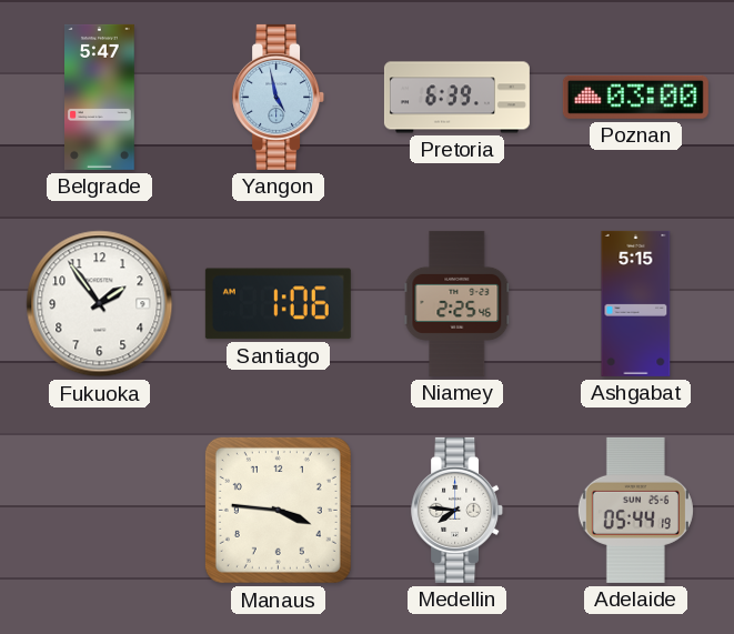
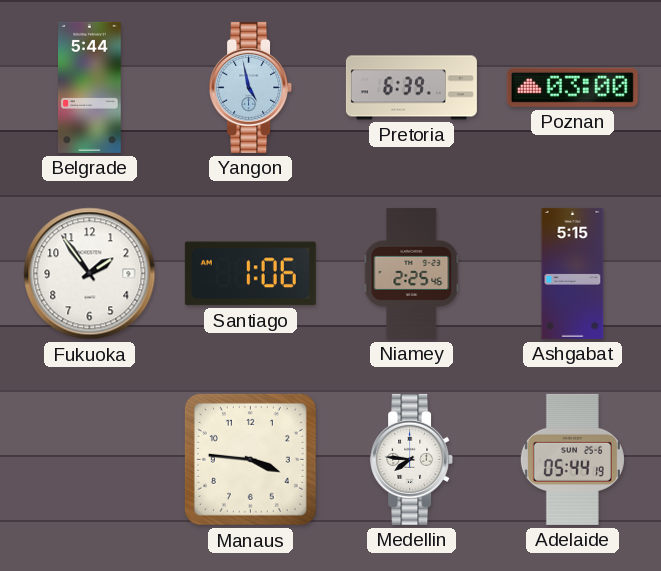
Belgrade: 5:47 -> 5:44
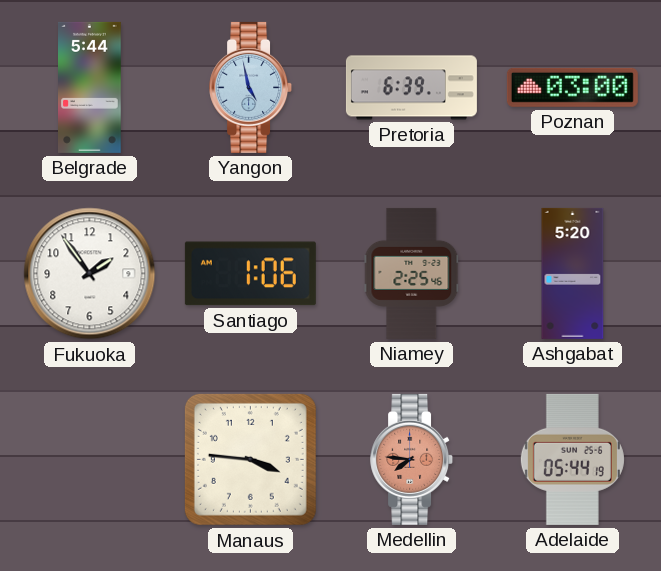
Ashgabat: 5:15 -> 5:20
Medellin dial: white -> salmon
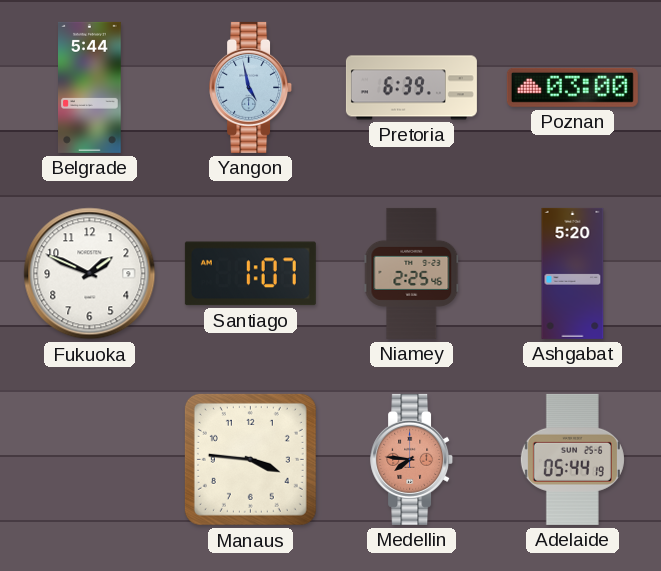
Fukuoka: 1:54 -> 1:49
Santiago: 1:06 -> 1:07
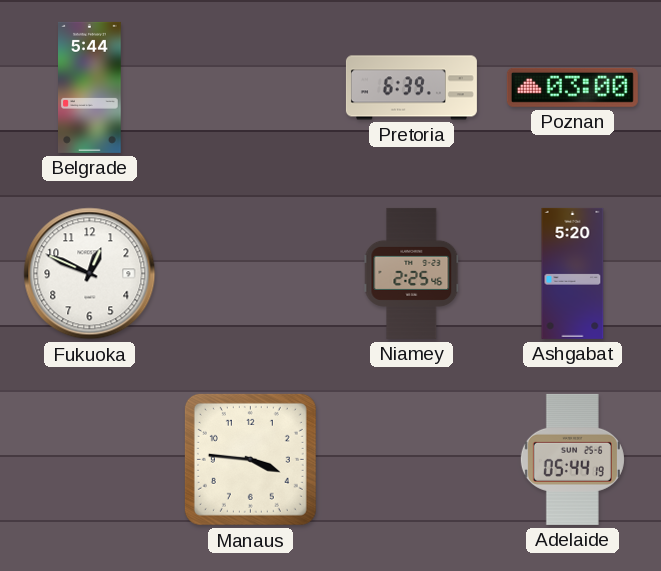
Yangon: 4:58 -> none
Fukuoka: 1:49 -> 12:49
Santiago: 1:07 -> none
Medellin: 7:46 -> none
